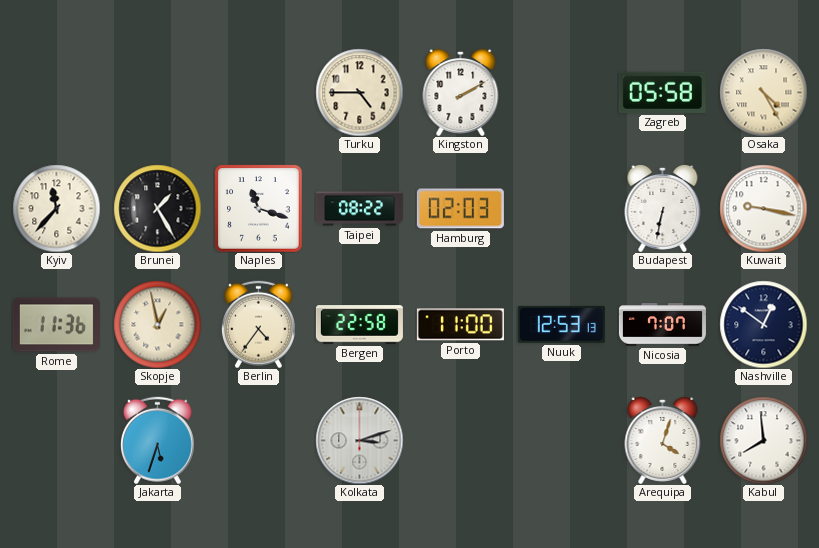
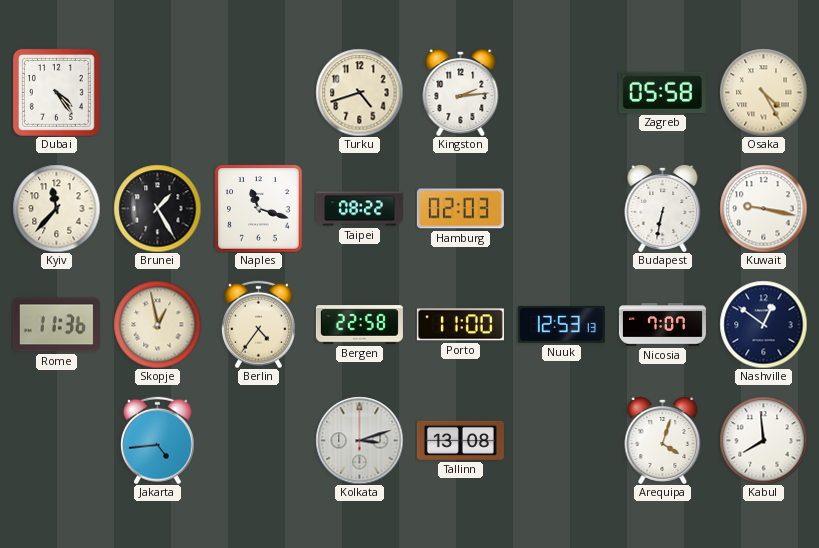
Dubai: none -> 4:24
Turku: 4:45 -> 4:42
Kingston: 2:10 -> 2:14
Jakarta: 5:33 -> 4:44
Tallinn: none -> 13:08
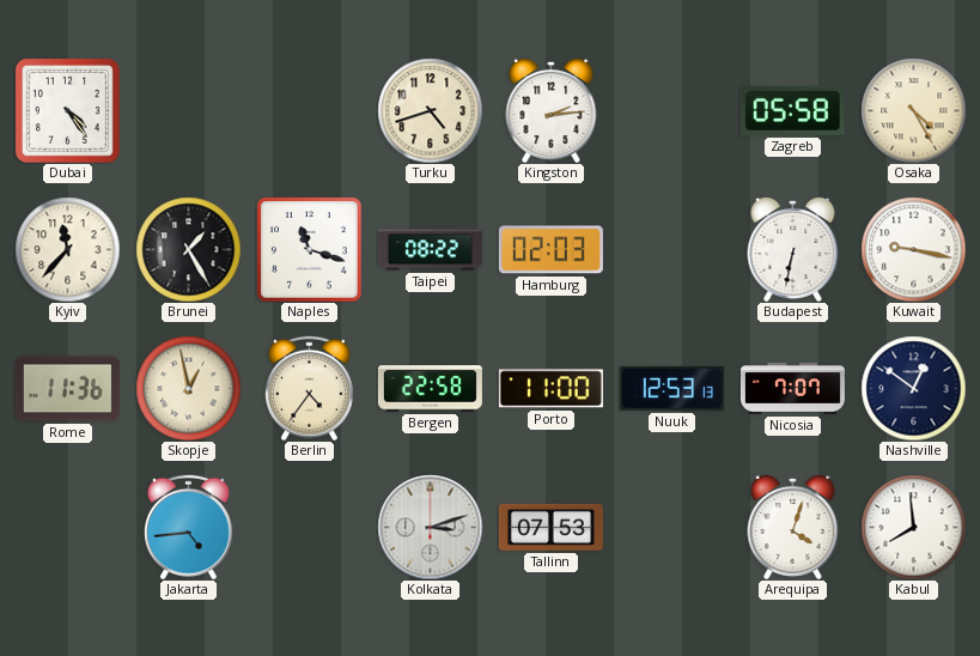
Tallinn: 13:08 -> 07:53
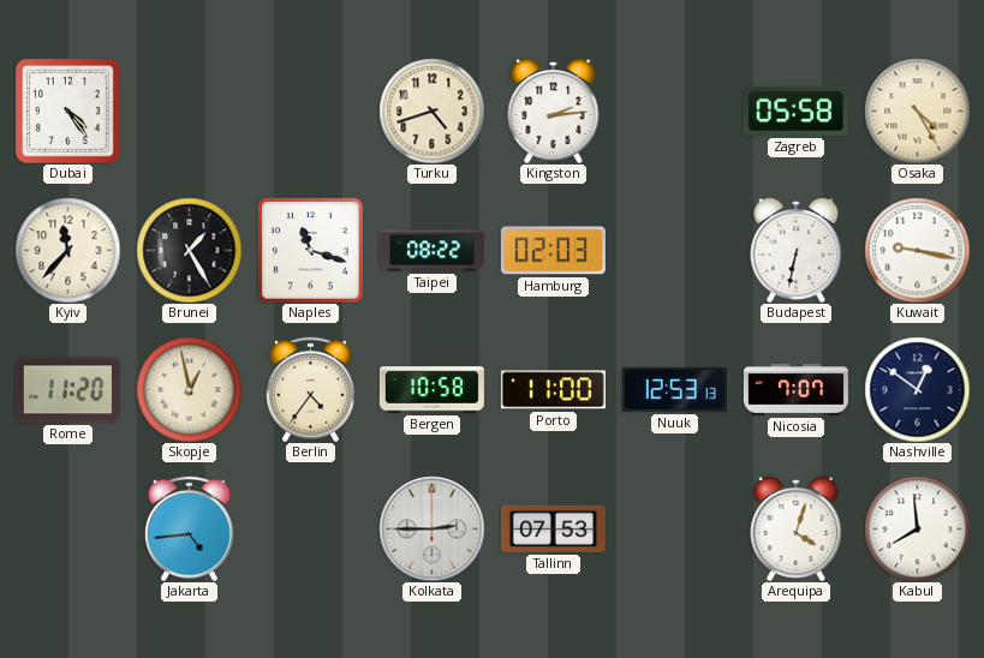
Rome: 11:36 -> 11:20
Bergen: 22:58 -> 10:58
Kolkata: 3:12 -> 2:45
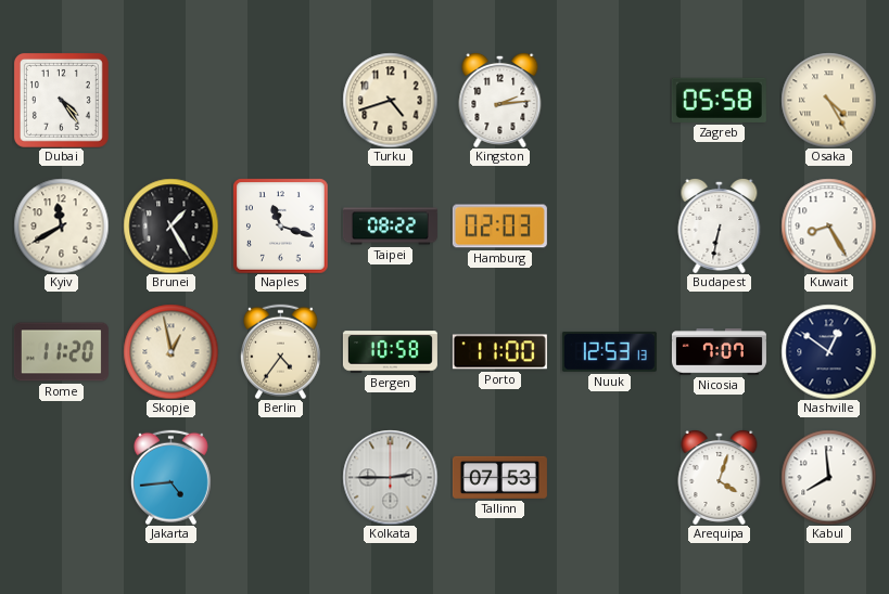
Kyiv: 11:37 -> 11:40
Kuwait: 9:17 -> 8:25
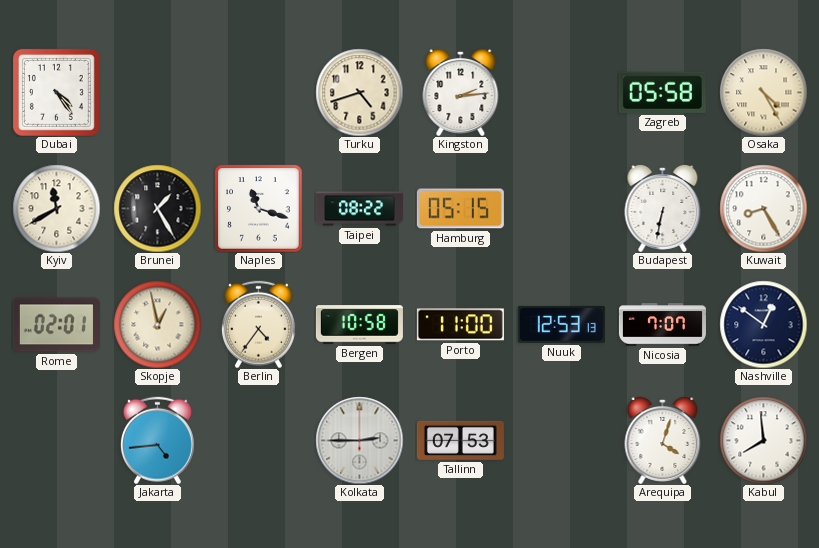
Hamburg: 02:03 -> 05:15
Rome: 11:20 -> 02:01
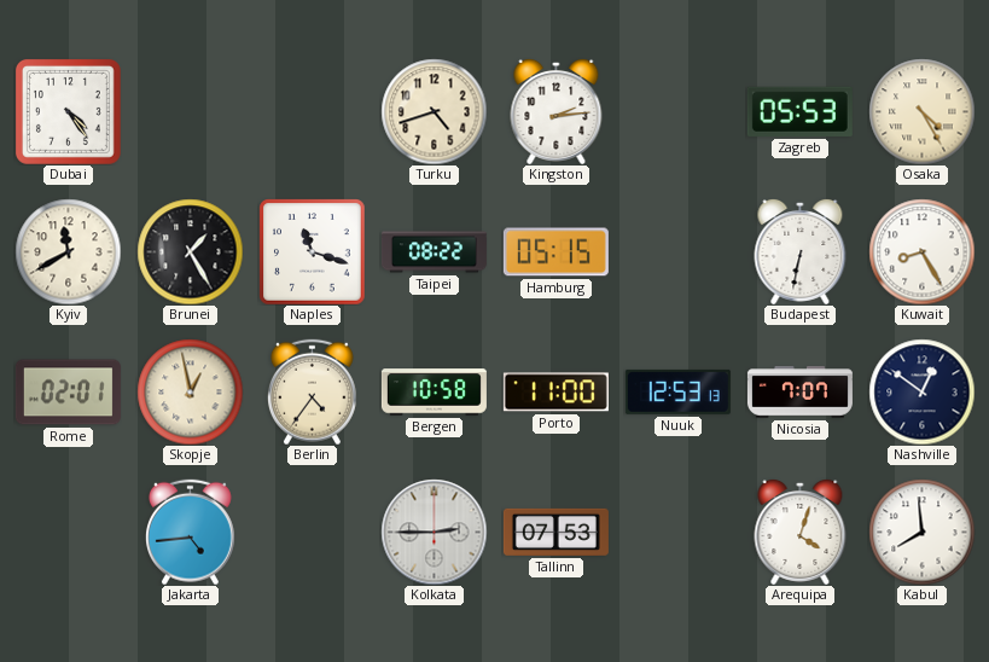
Zagreb: 05:58 -> 05:53
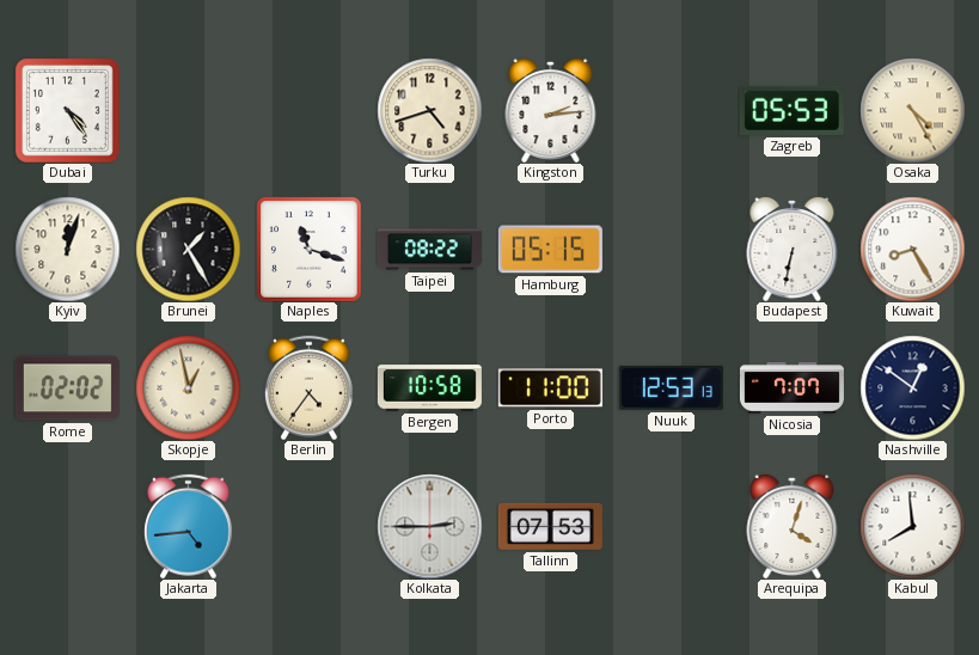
Kyiv: 11:40 -> 12:03
Rome: 02:01 -> 02:02
